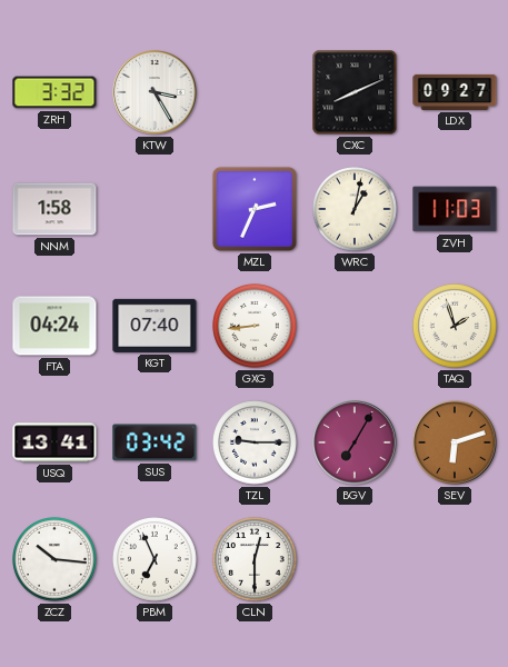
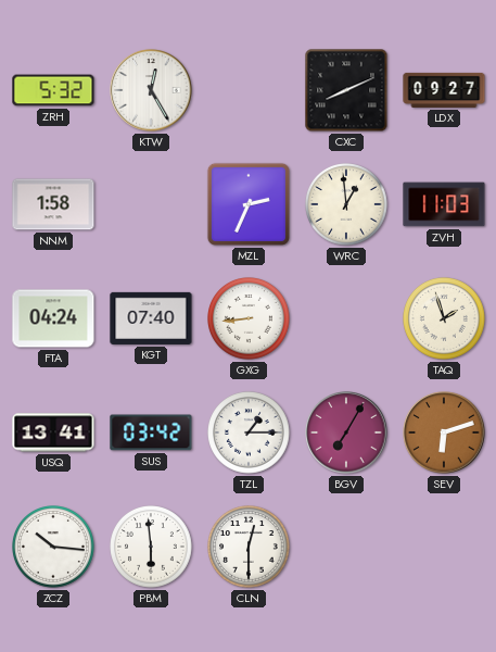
ZRH: 3:32 -> 5:32
KTW: 3:25 -> 12:25
WRC: 1:02 -> 12:59
TZL: 9:15 -> 1:15
PBM: 6:56 -> 5:59
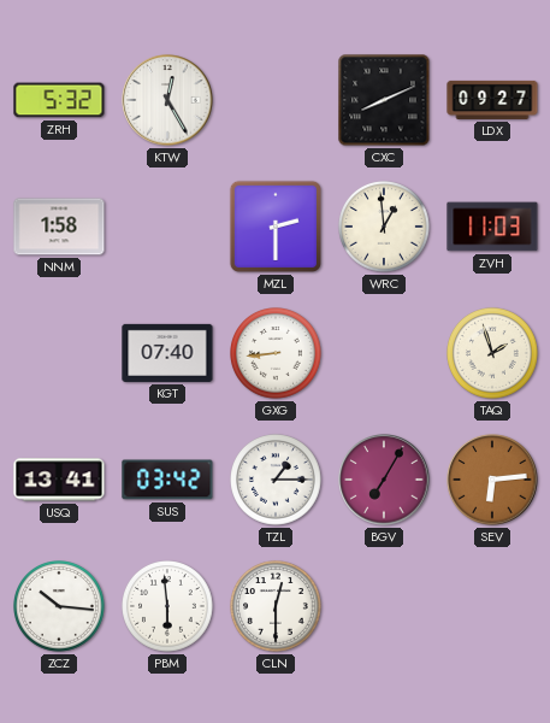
MZL: 2:34 -> 2:30
FTA: 04:24 -> none
SEV: 6:12 -> 6:14
